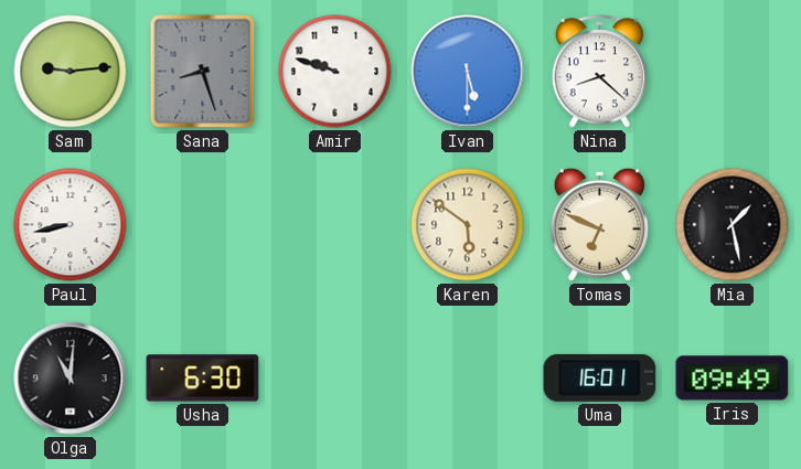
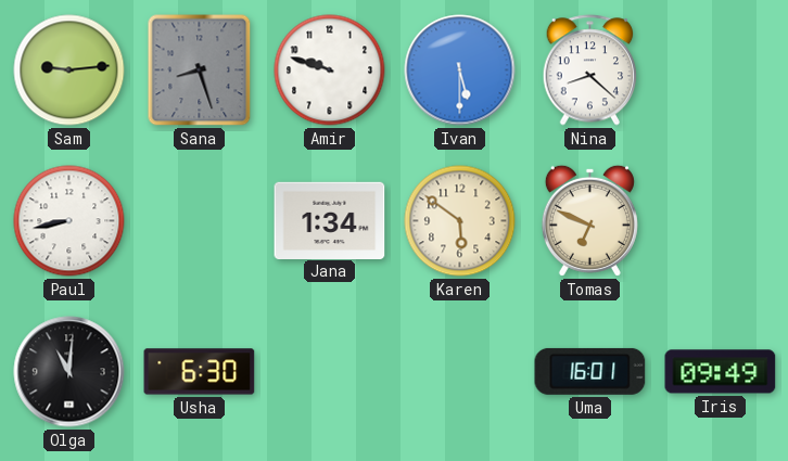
Jana: none -> 1:34
Mia: 1:28 -> none
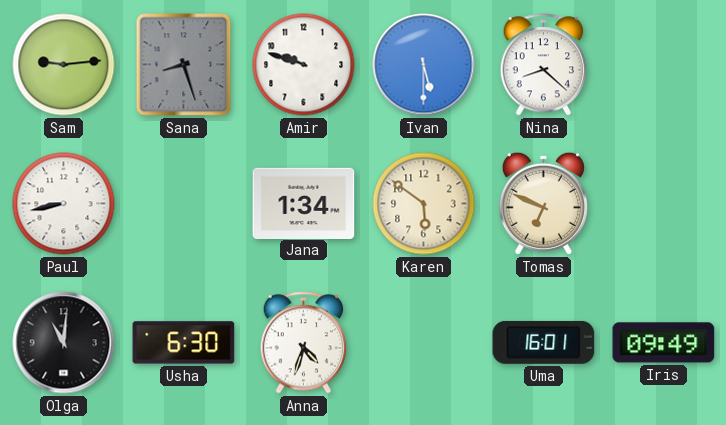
Anna: none -> 4:33
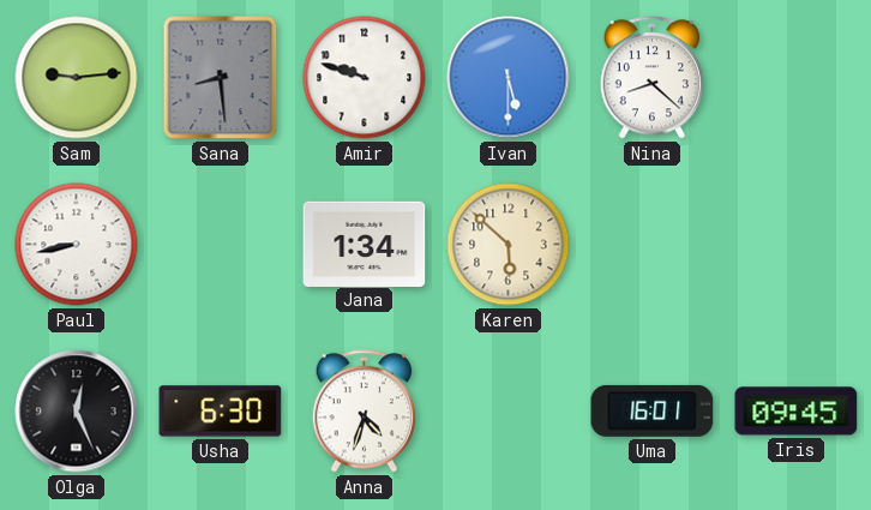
Sana: 8:27 -> 8:29
Karen: 5:51 -> 5:52
Tomas: 6:49 -> none
Olga: 11:01 -> 12:26
Iris: 09:49 -> 09:45
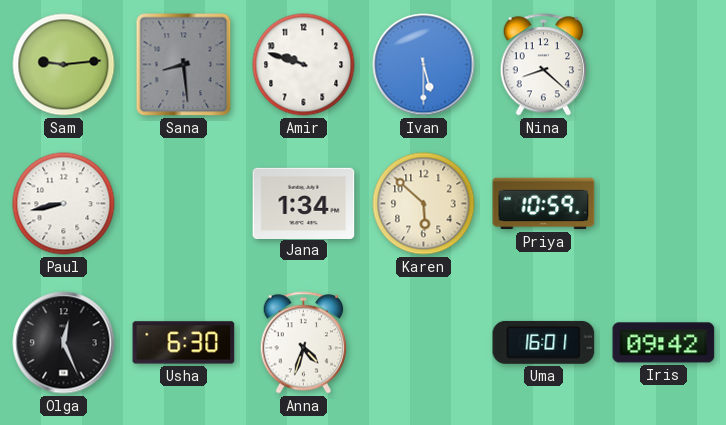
Priya: none -> 10:59
Iris: 09:45 -> 09:42
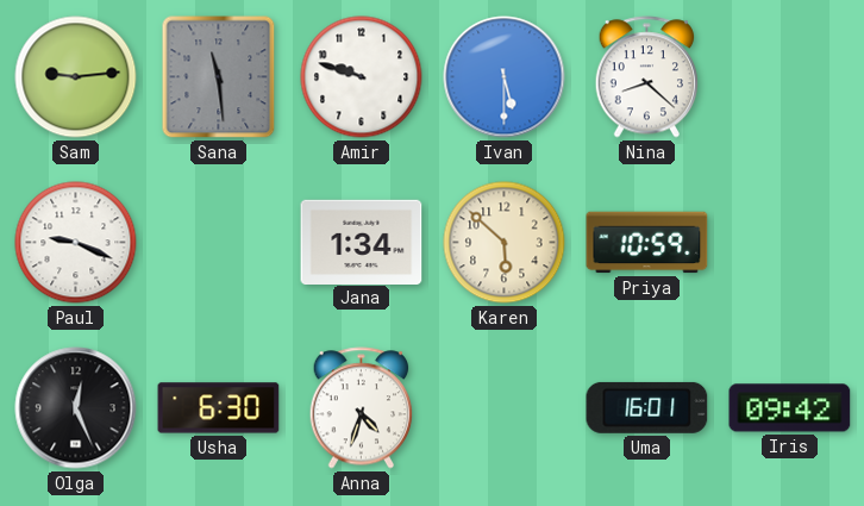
Sana: 8:29 -> 11:29
Paul: 8:43 -> 9:19
